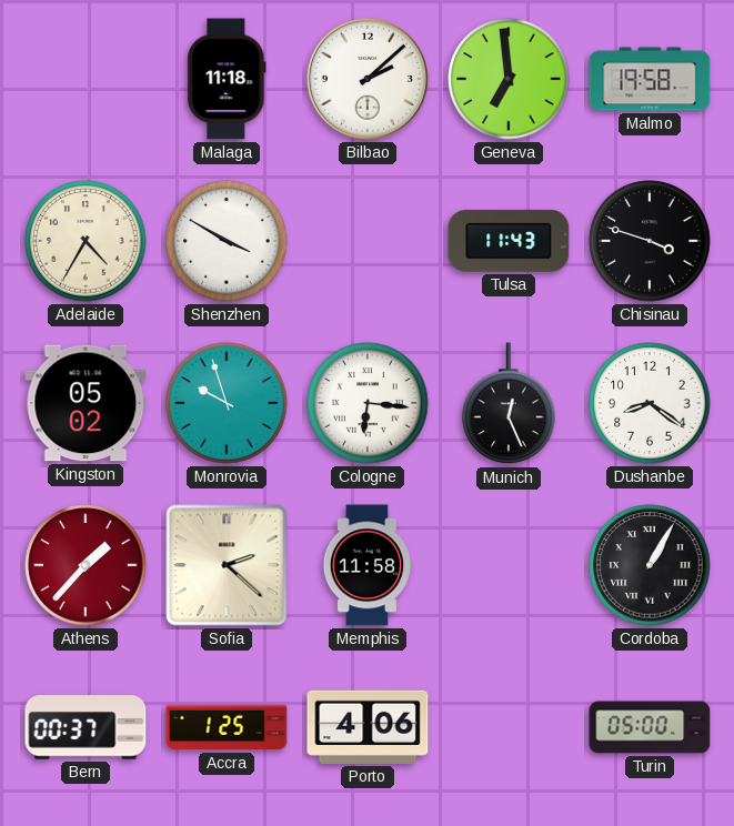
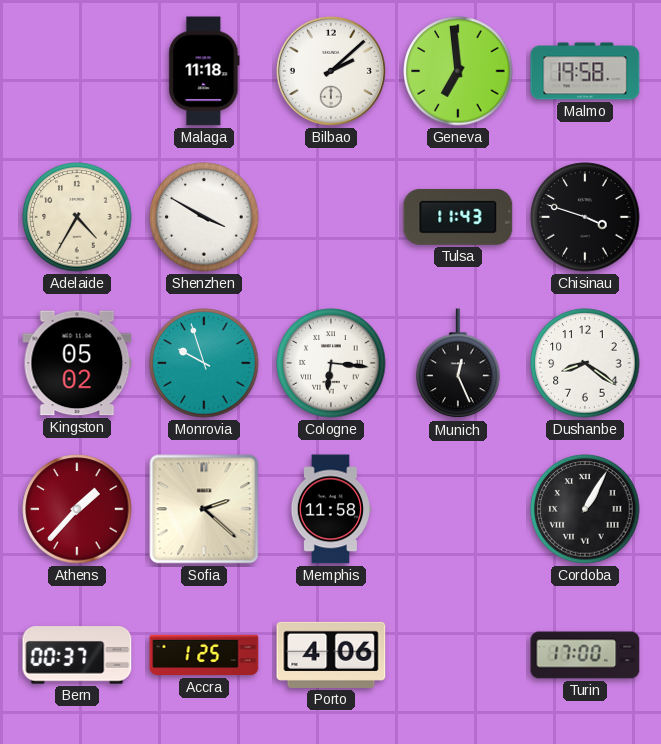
Turin: 05:00 -> 17:00
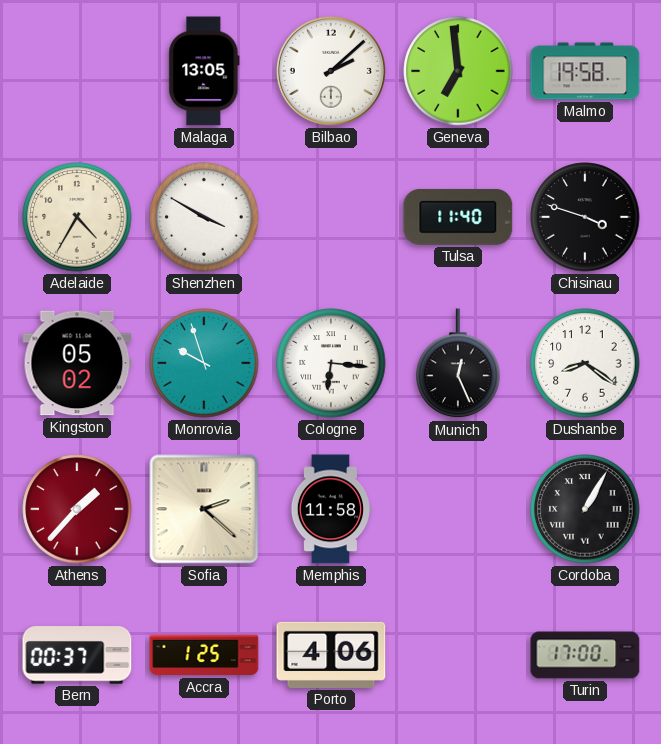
Malaga: 11:18 -> 13:05
Tulsa: 11:43 -> 11:40
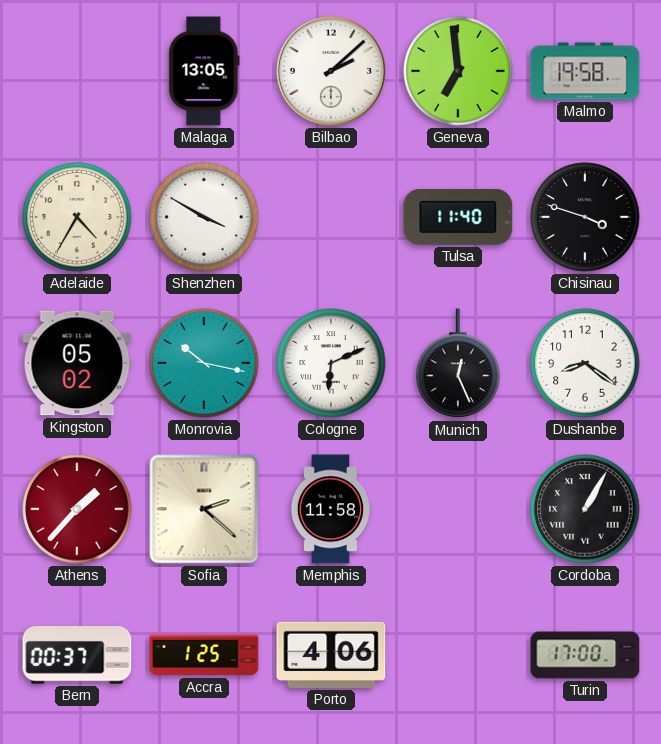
Monrovia: 9:57 -> 10:17
Cologne: 6:16 -> 6:11
